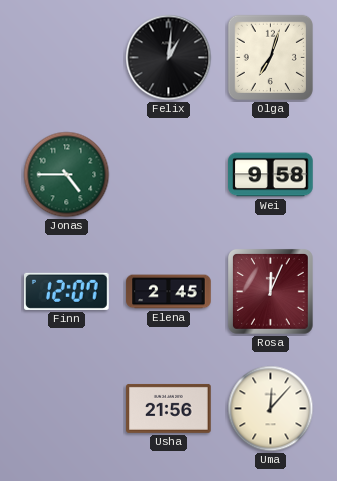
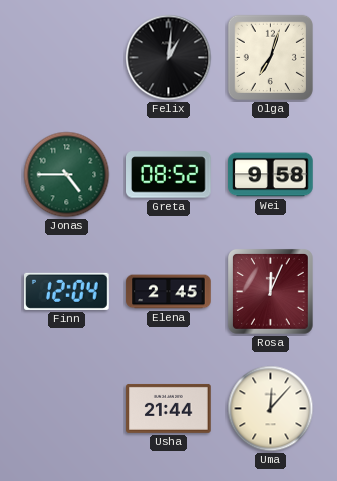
Greta: none -> 08:52
Finn: 12:07 -> 12:04
Usha: 21:56 -> 21:44
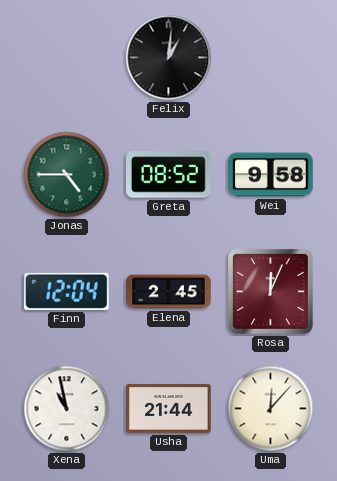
Olga: 7:03 -> none
Xena: none -> 10:58
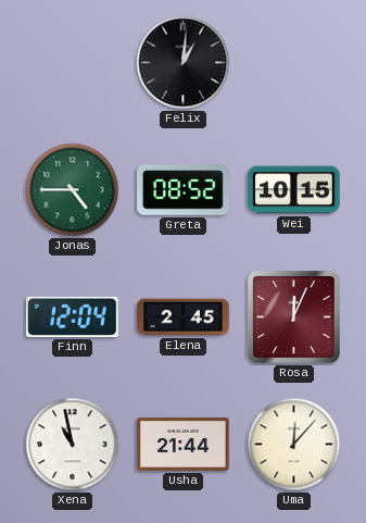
Wei: 9:58 -> 10:15
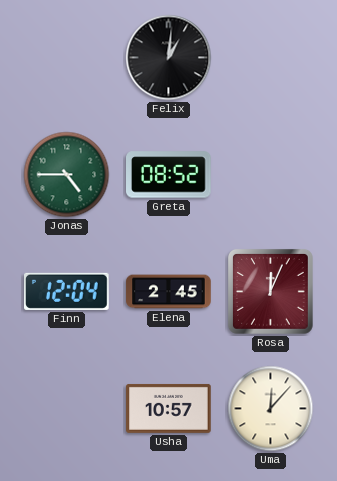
Wei: 10:15 -> none
Xena: 10:58 -> none
Usha: 21:44 -> 10:57
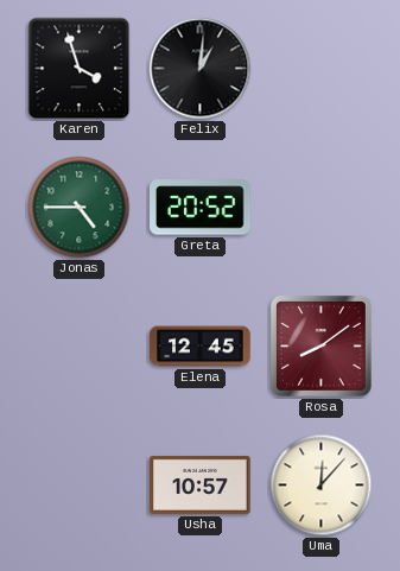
Karen: none -> 3:57
Greta: 08:52 -> 20:52
Finn: 12:04 -> none
Elena: 2:45 -> 12:45
Rosa: 12:04 -> 8:09
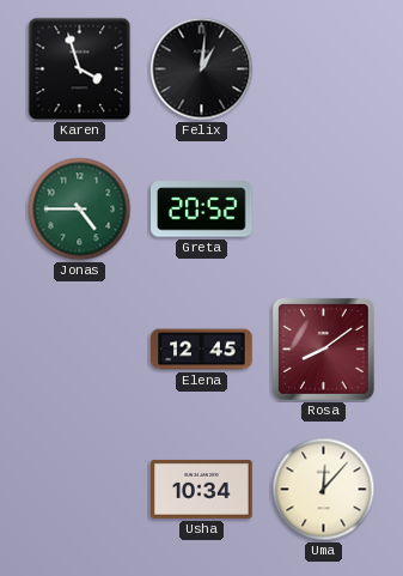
Usha: 10:57 -> 10:34
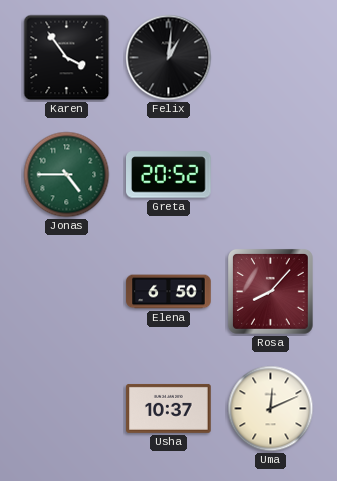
Karen: 3:57 -> 3:54
Elena: 12:45 -> 6:50
Rosa: 8:09 -> 8:07
Usha: 10:34 -> 10:37
Uma: 12:07 -> 12:11
